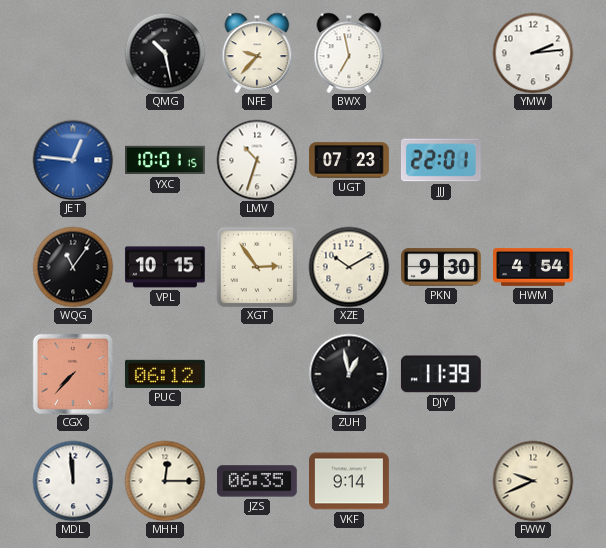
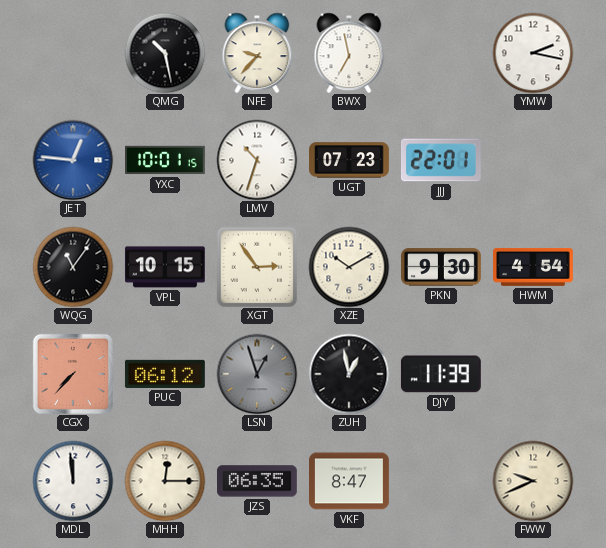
YMW: 2:14 -> 2:17
LSN: none -> 12:57
VKF: 9:14 -> 8:47
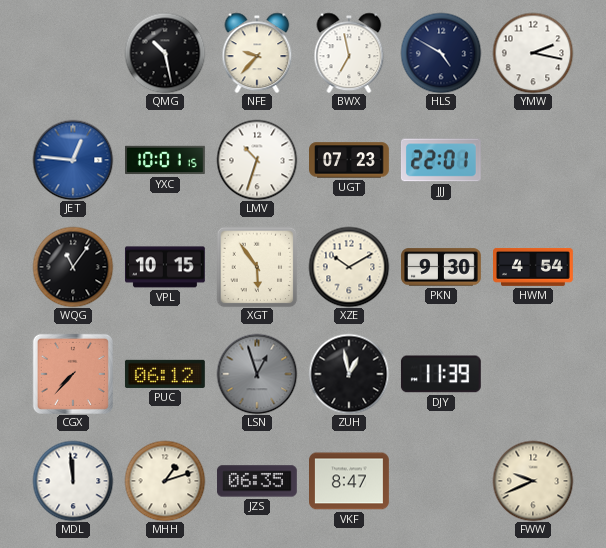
HLS: none -> 4:50
XGT: 2:54 -> 5:54
MHH: 12:15 -> 1:12
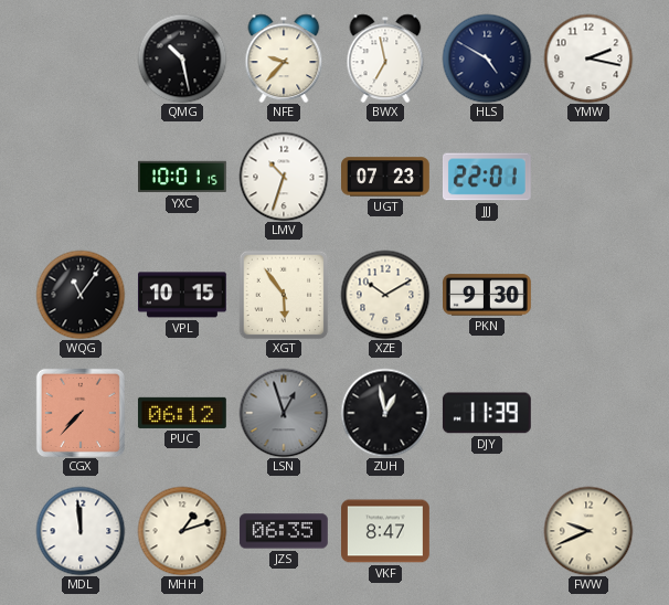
JET: 12:46 -> none
HWM: 4:54 -> none
